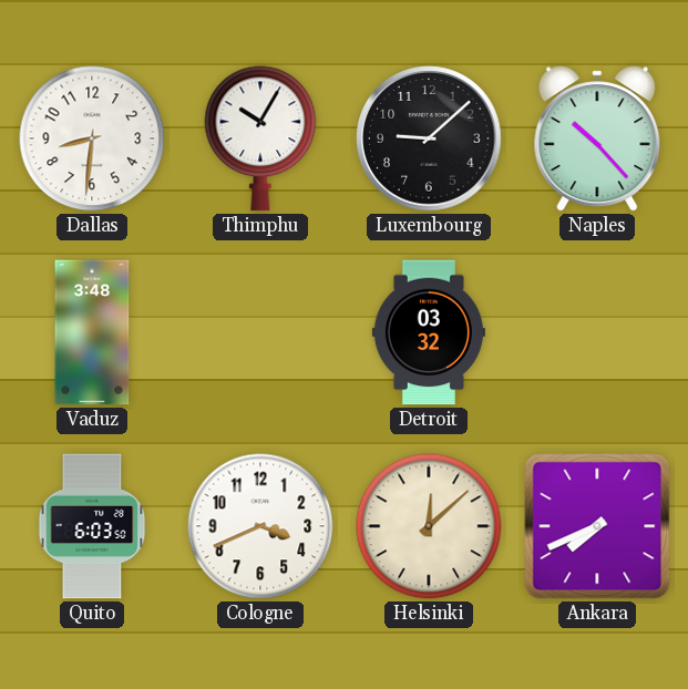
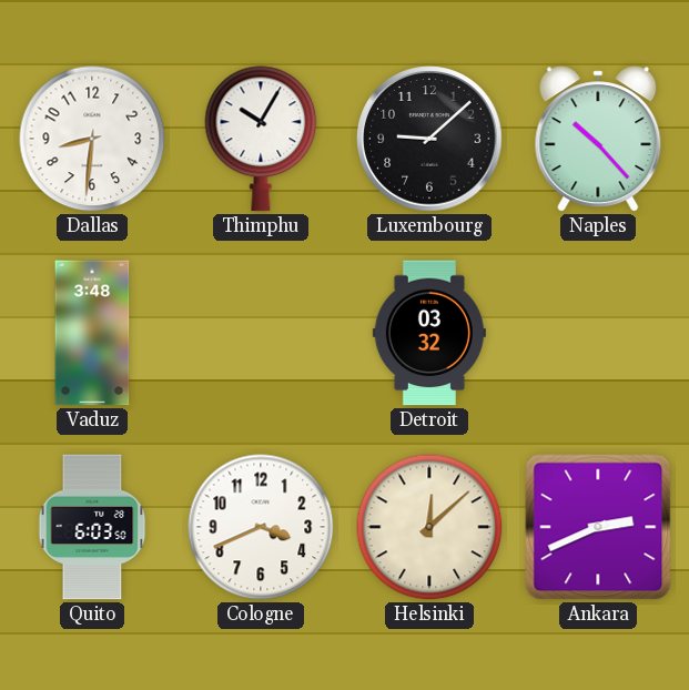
Ankara: 7:41 -> 2:41
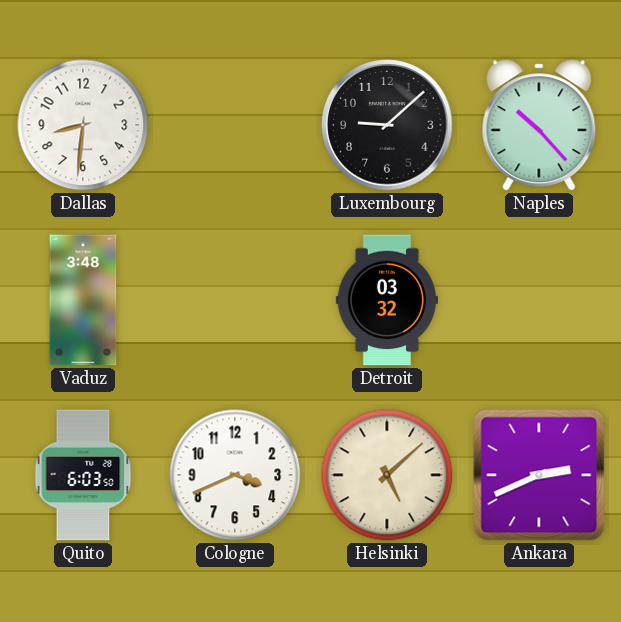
Thimphu: 10:05 -> none
Helsinki: 12:08 -> 5:08
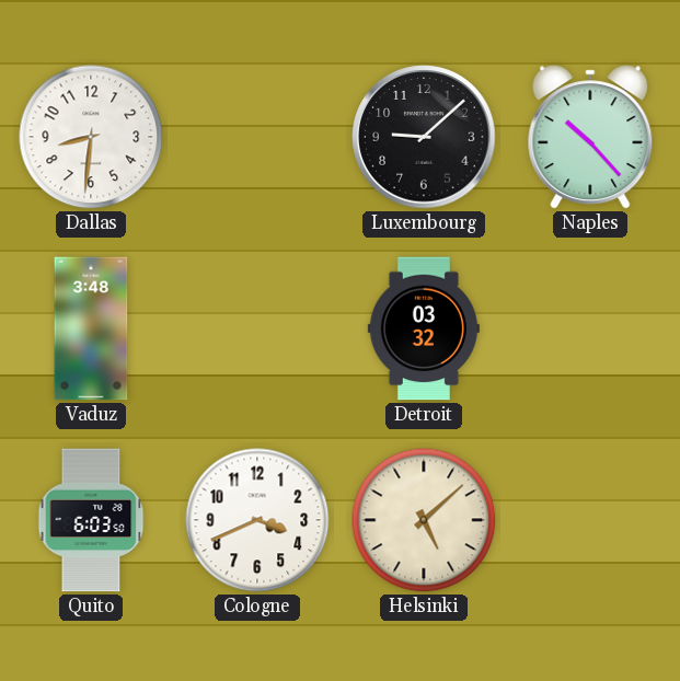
Ankara: 2:41 -> none
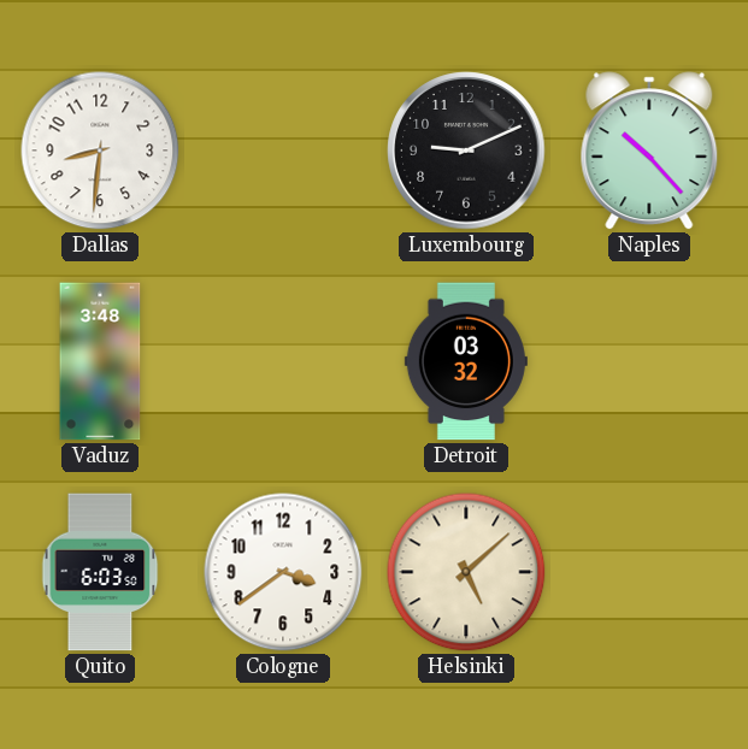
Luxembourg: 9:08 -> 9:11
Cologne: 3:41 -> 3:39
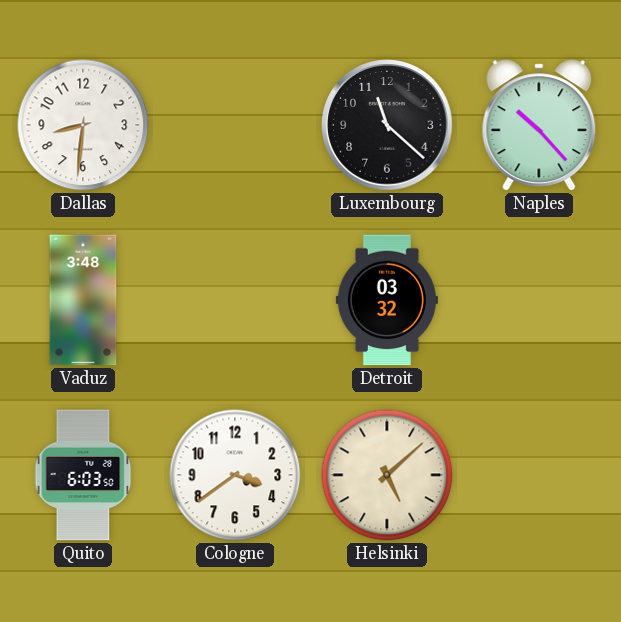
Luxembourg: 9:11 -> 11:22
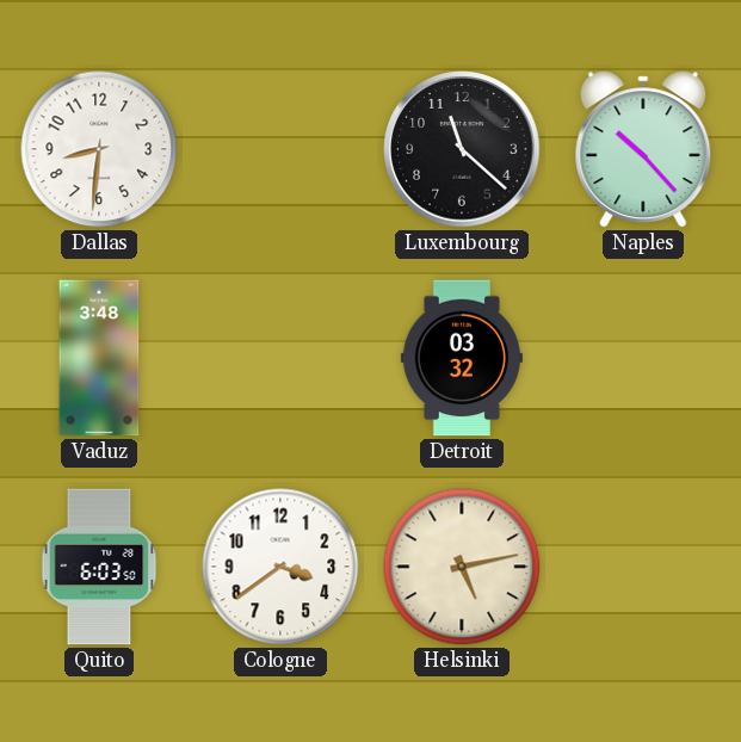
Helsinki: 5:08 -> 5:13
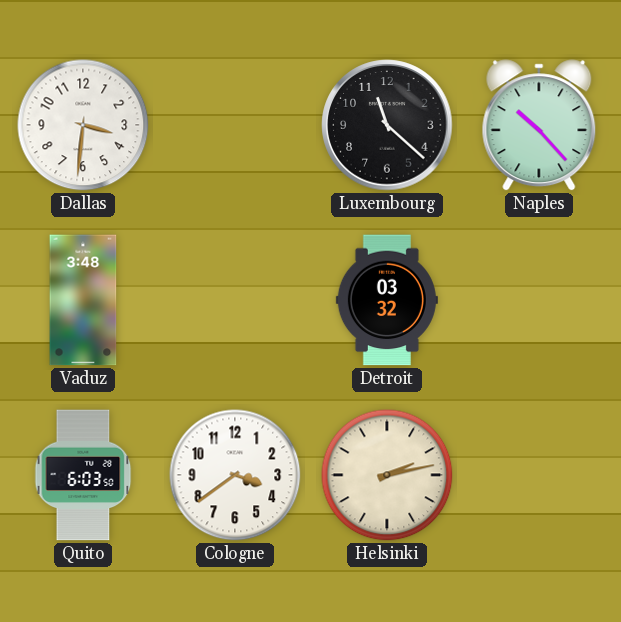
Dallas: 8:31 -> 3:31
Helsinki: 5:13 -> 2:13
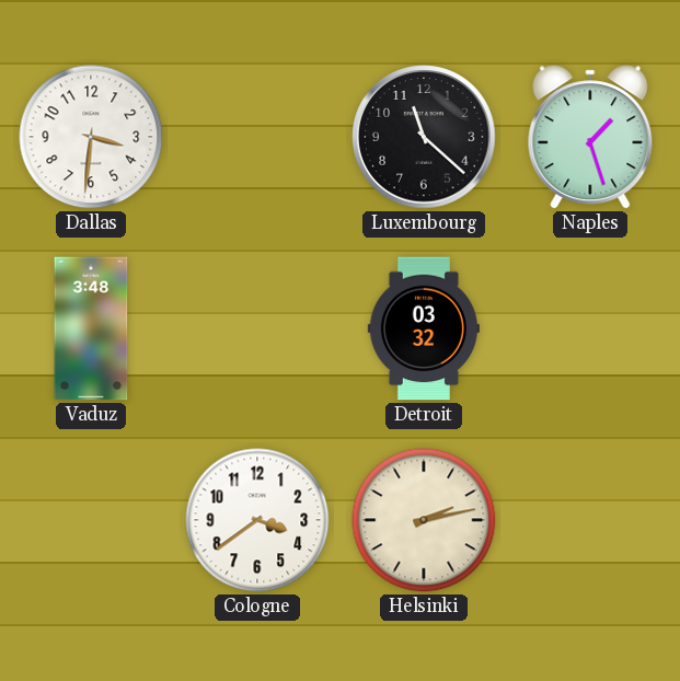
Naples: 10:23 -> 1:27
Quito: 6:03 -> none
